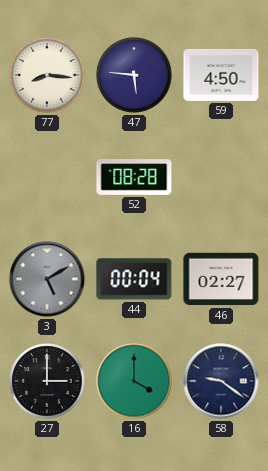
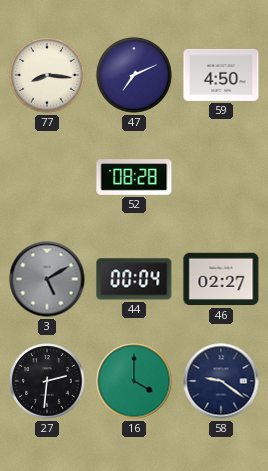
47: 5:46 -> 7:11
27: 3:00 -> 2:31
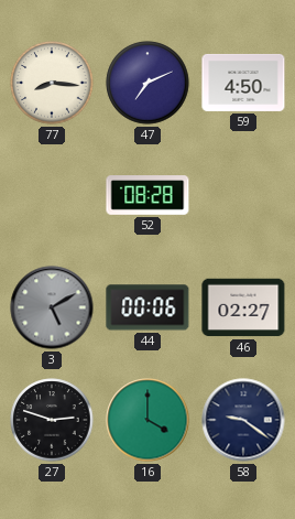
44: 00:04 -> 00:06
27: 2:31 -> 2:48
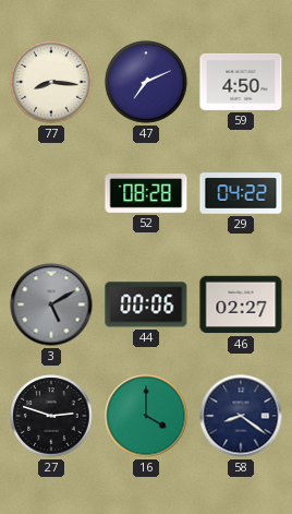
29: none -> 04:22
58: 9:21 -> 8:21
